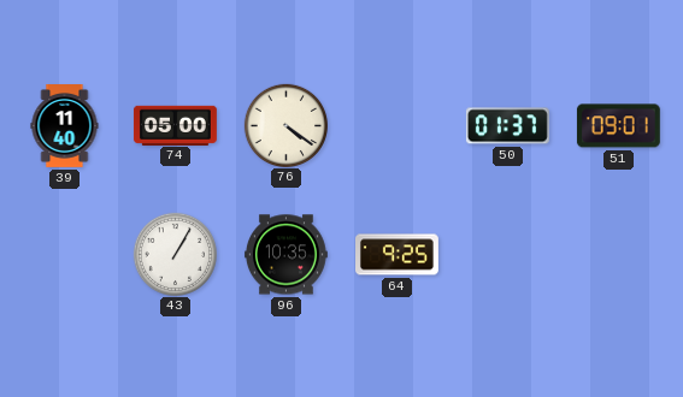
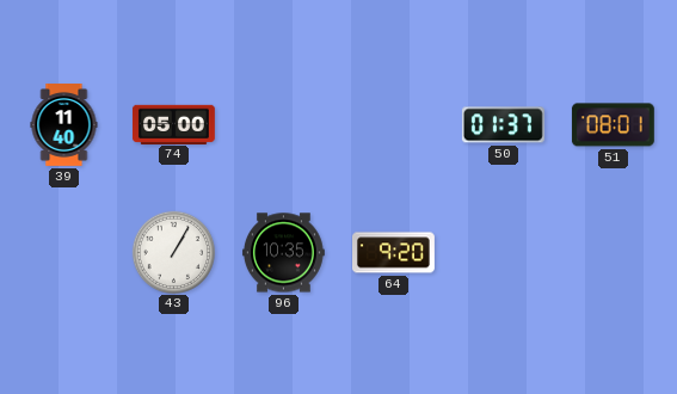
76: 4:21 -> none
51: 09:01 -> 08:01
64: 9:25 -> 9:20
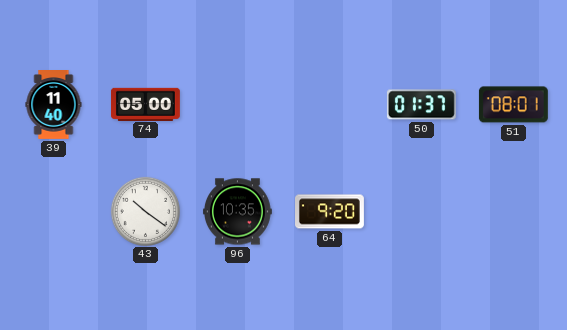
43: 1:05 -> 10:21
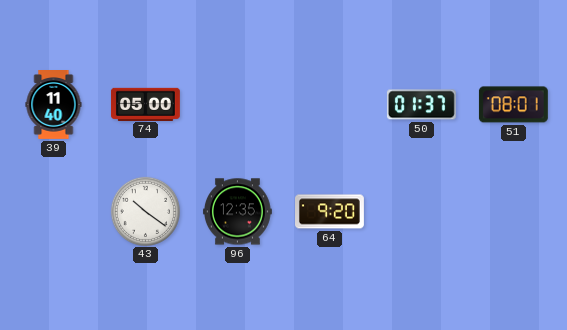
96: 10:35 -> 12:35
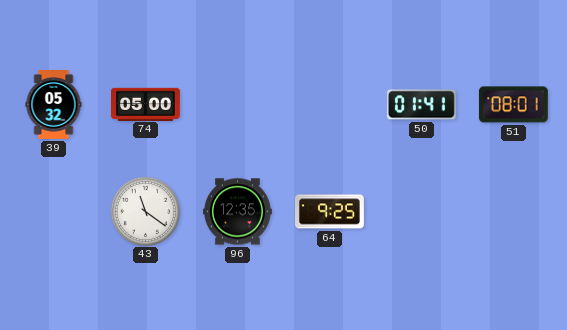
39: 11:40 -> 05:32
50: 01:37 -> 01:41
43: 10:21 -> 11:21
64: 9:20 -> 9:25
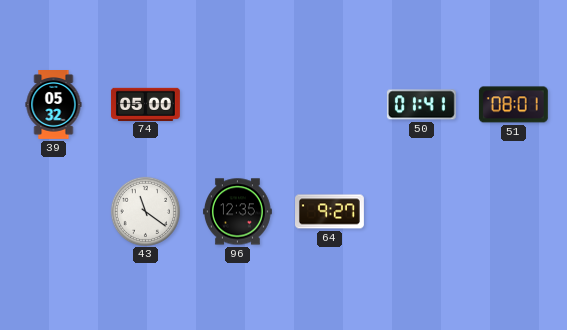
64: 9:25 -> 9:27
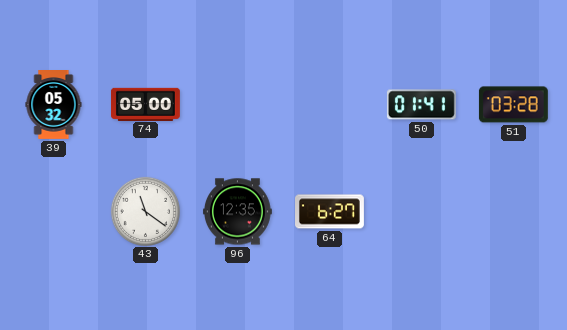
51: 08:01 -> 03:28
64: 9:27 -> 6:27
